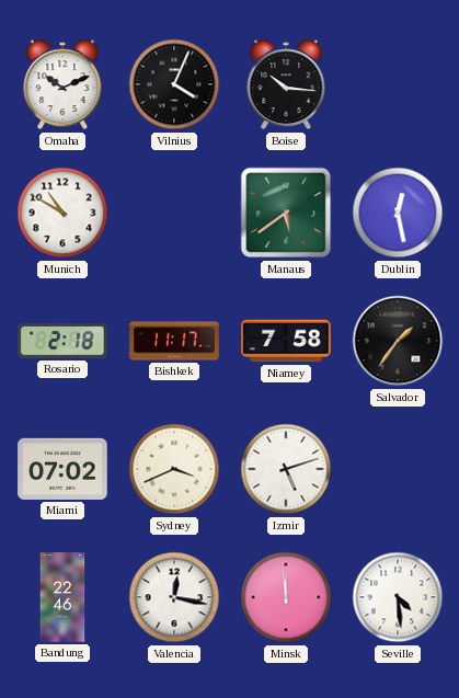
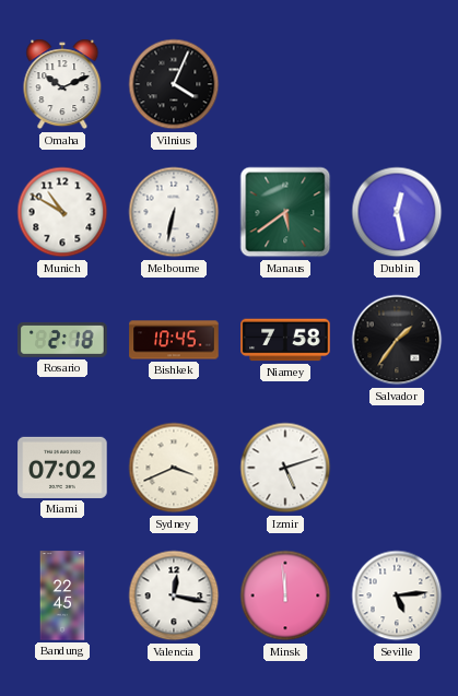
Boise: 10:16 -> none
Melbourne: none -> 6:32
Bishkek: 11:17 -> 10:45
Bandung: 22:46 -> 22:45
Seville: 4:29 -> 5:14
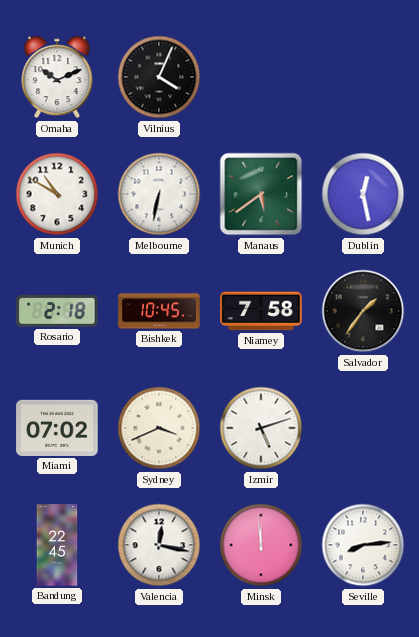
Seville: 5:14 -> 8:14
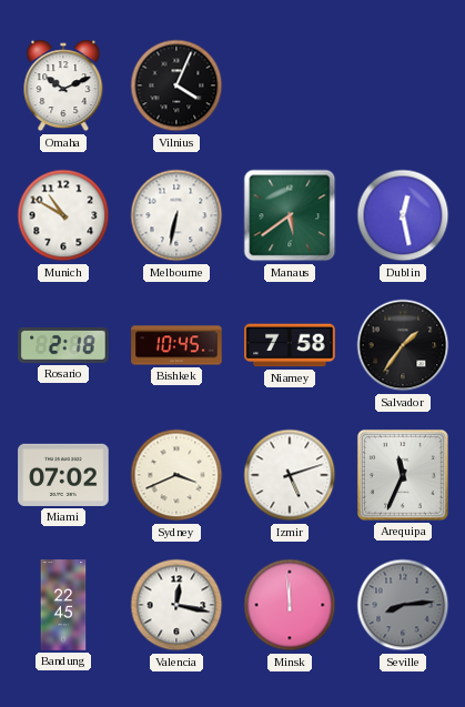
Arequipa: none -> 11:34
Seville dial: white -> grey
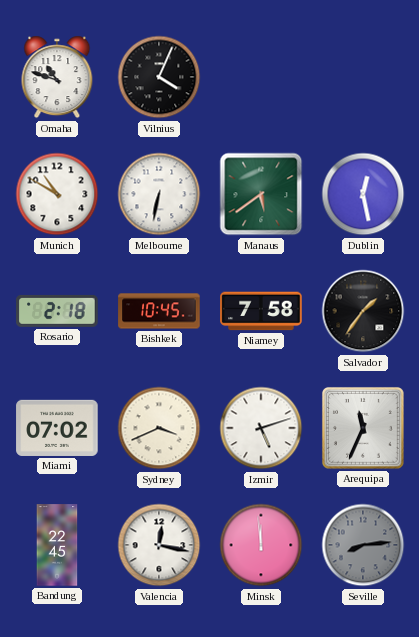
Omaha: 10:11 -> 10:48
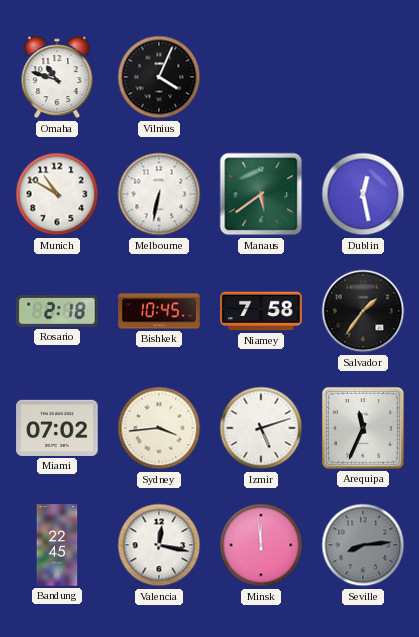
Sydney: 3:41 -> 3:44
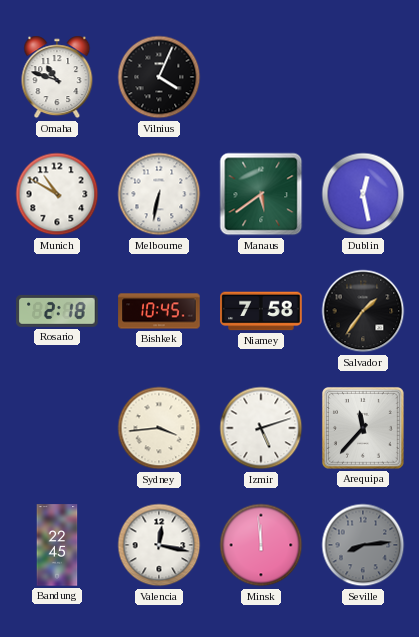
Miami: 07:02 -> none
Arequipa: 11:34 -> 11:37
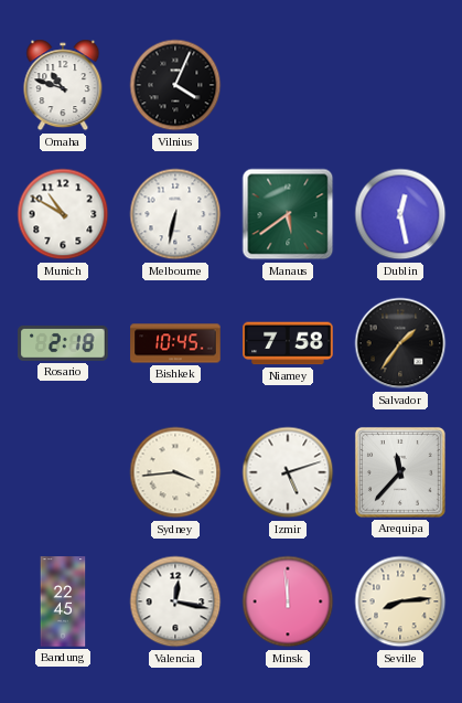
Seville dial: grey -> cream
